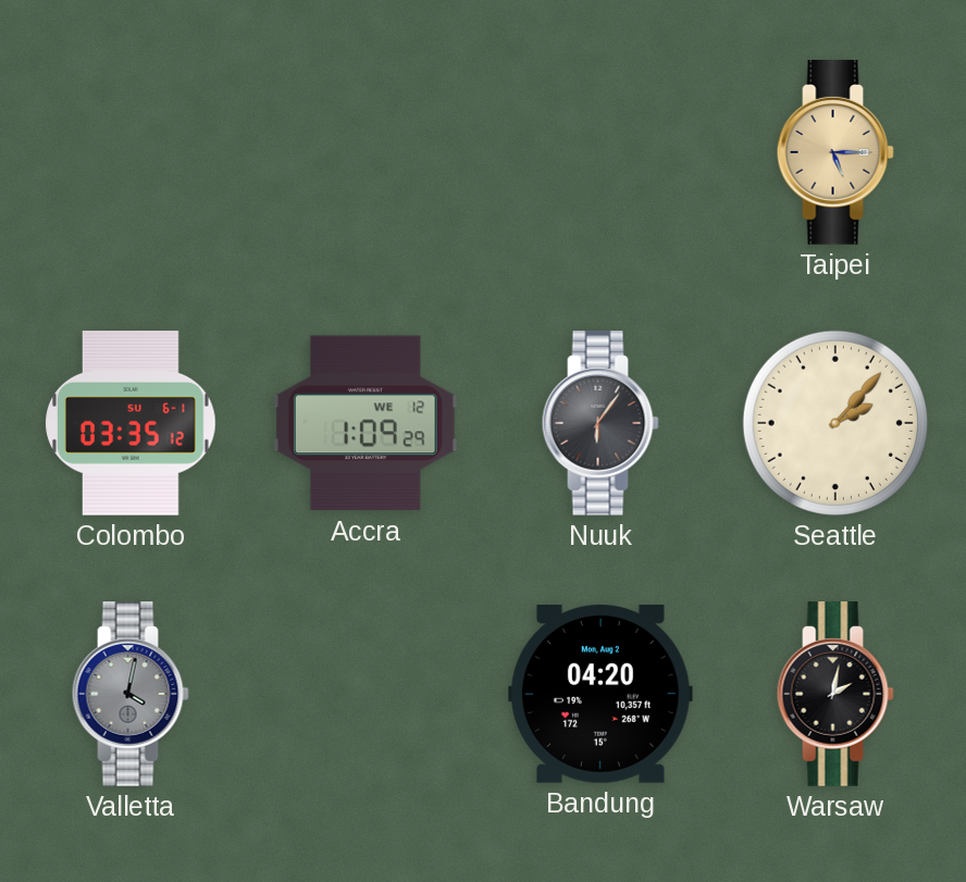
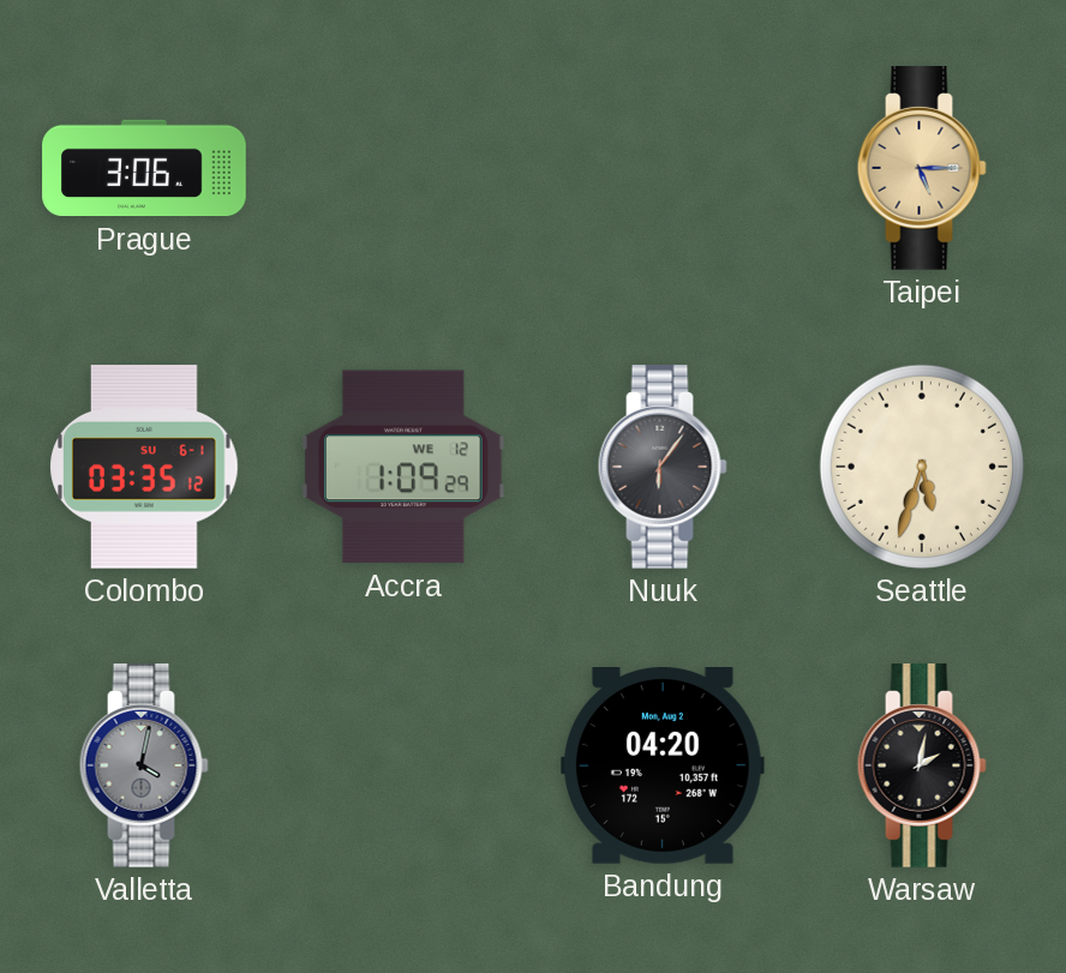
Prague: none -> 3:06
Seattle: 2:07 -> 5:33
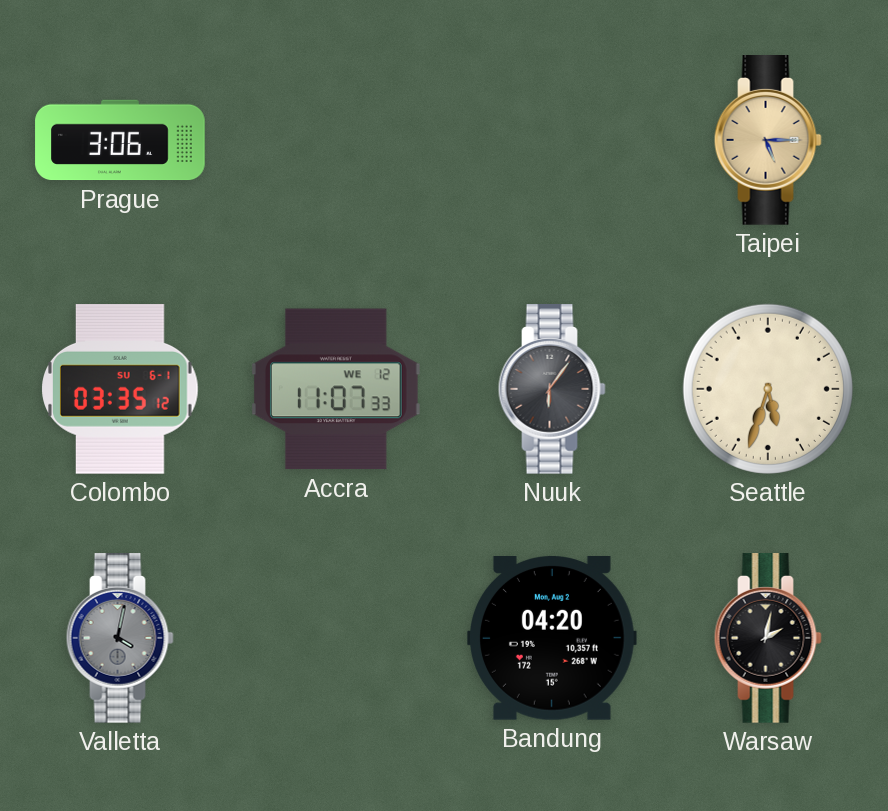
Accra: 1:09 -> 11:07
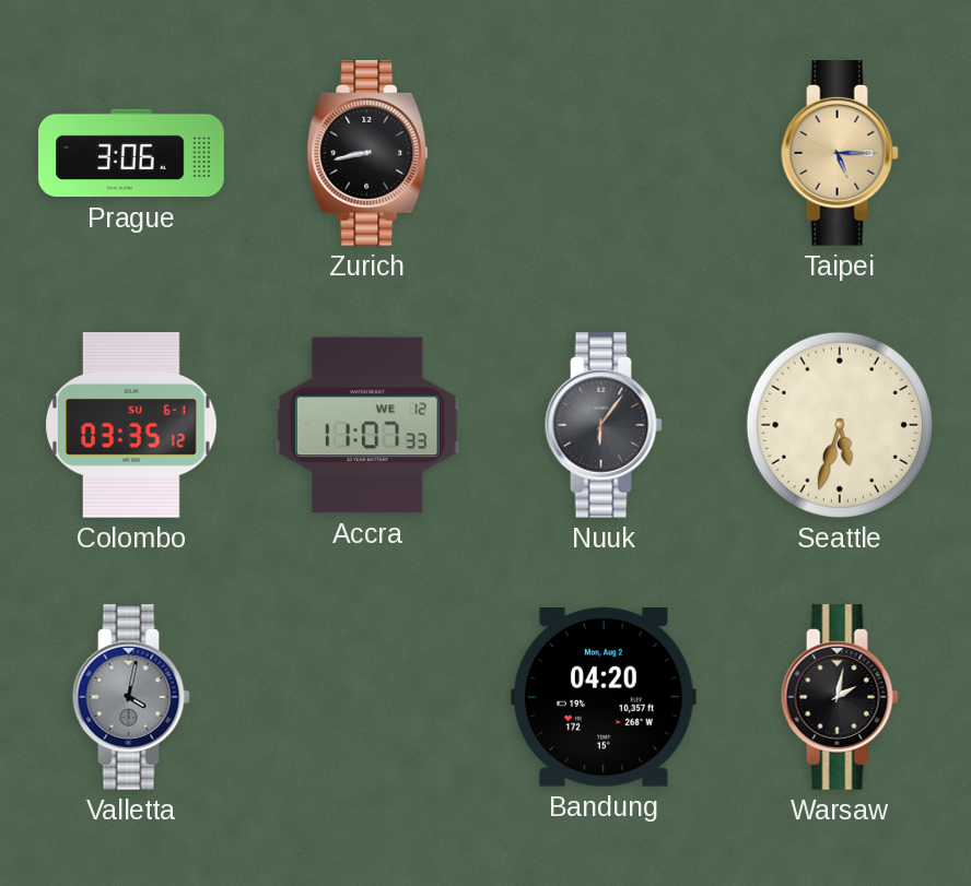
Zurich: none -> 8:43
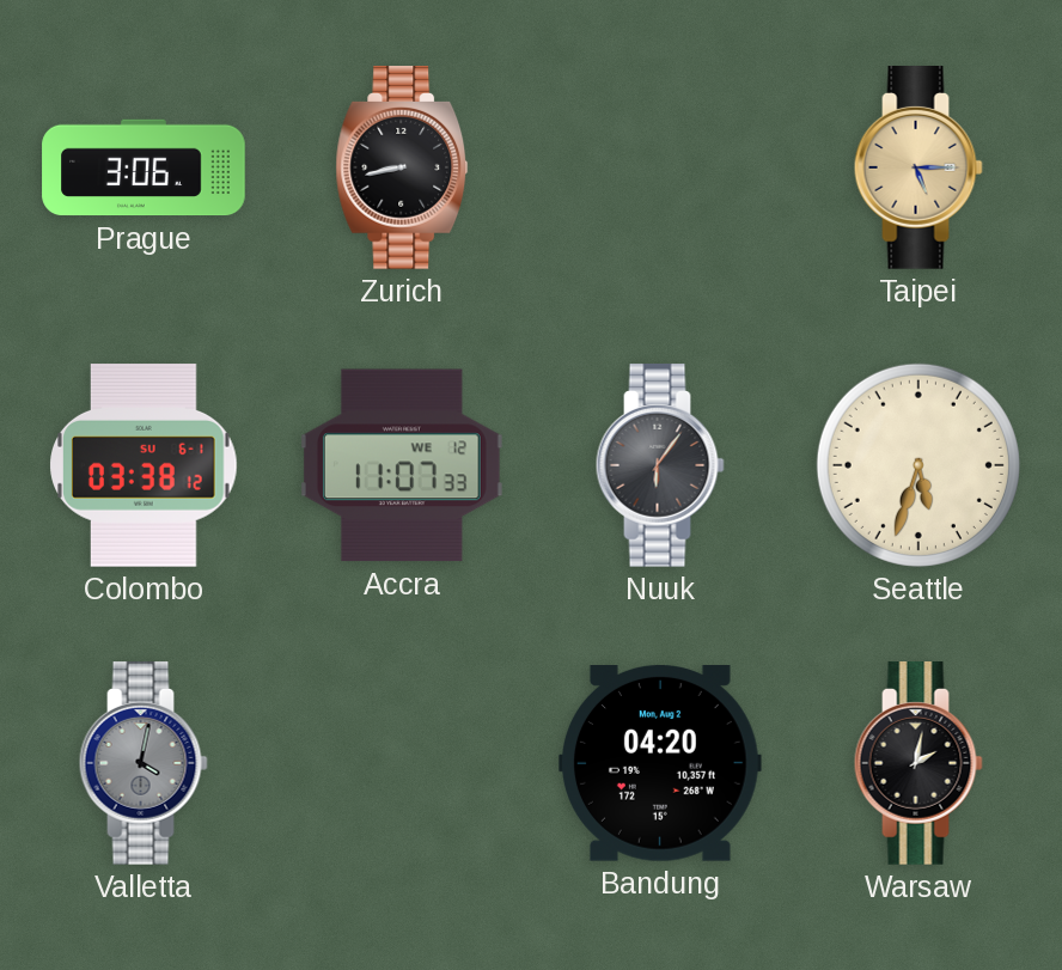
Colombo: 03:35 -> 03:38
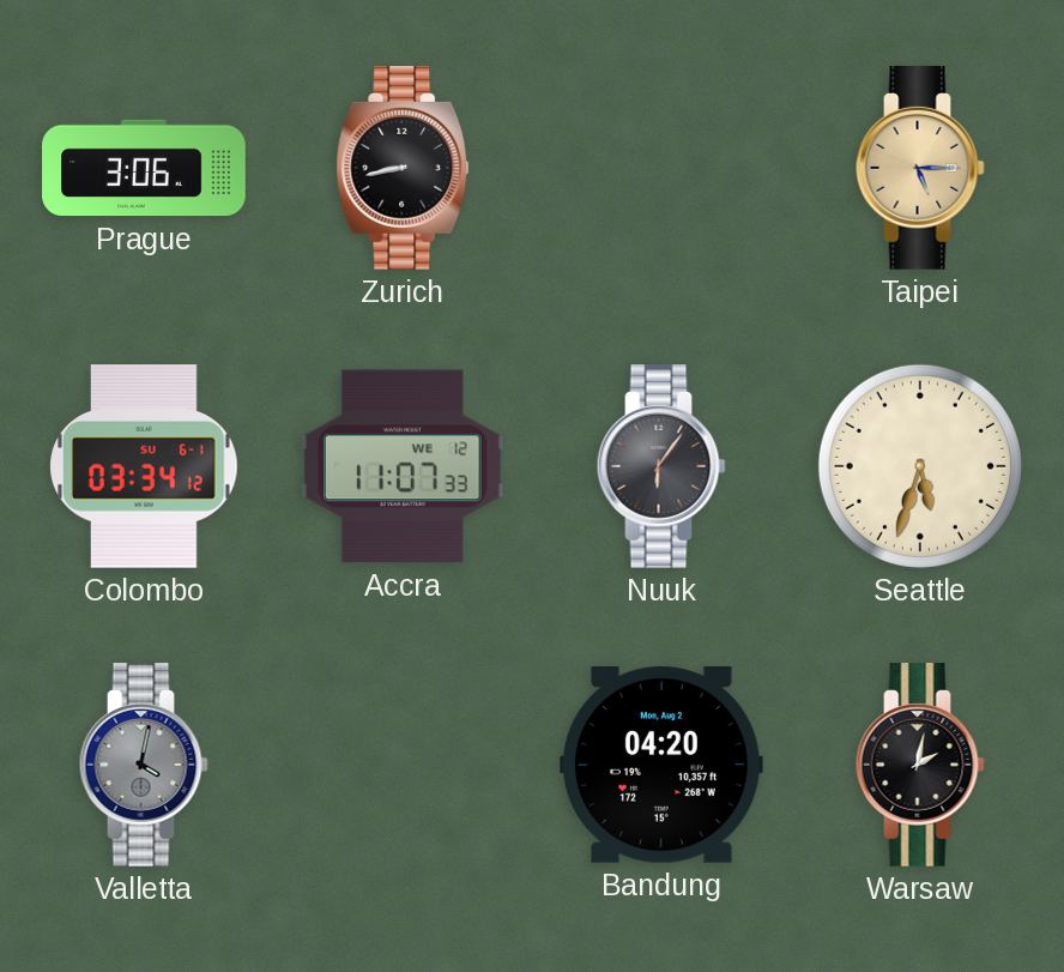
Colombo: 03:38 -> 03:34
